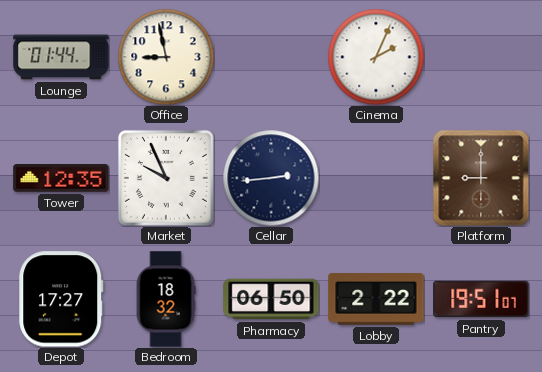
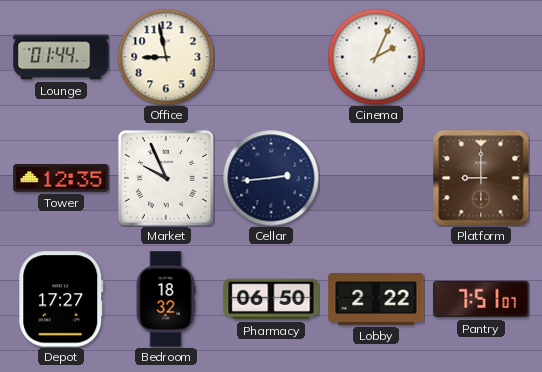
Pantry: 19:51 -> 7:51
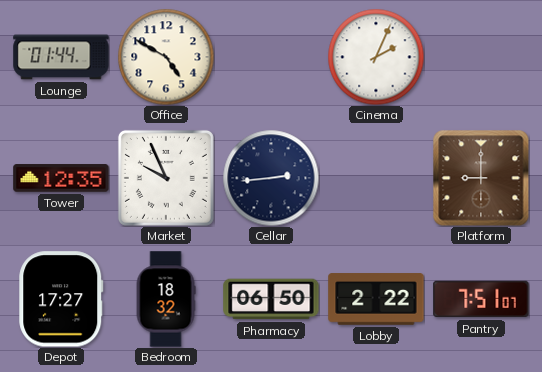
Office: 8:58 -> 4:50
